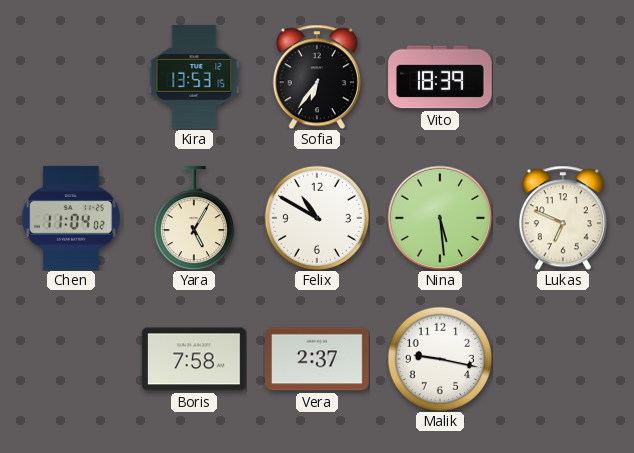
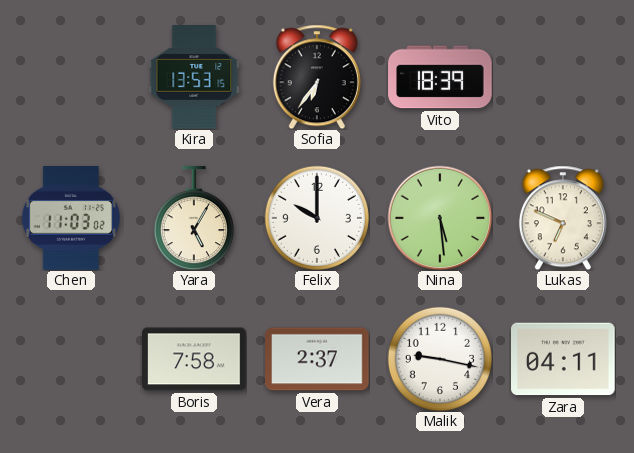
Chen: 11:04 -> 11:03
Felix: 10:50 -> 10:00
Zara: none -> 04:11
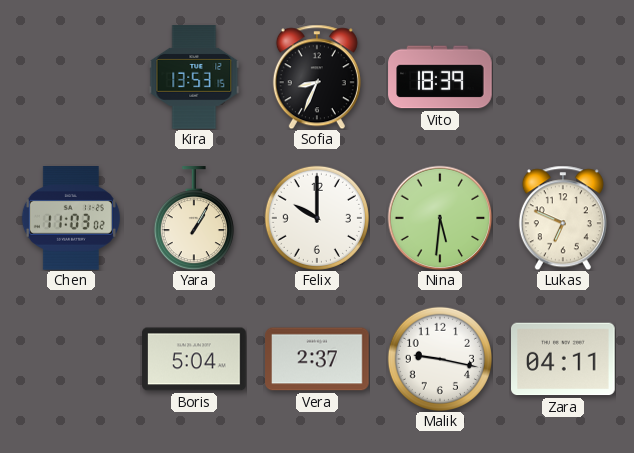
Sofia: 6:36 -> 8:34
Yara: 5:05 -> 1:05
Nina: 5:29 -> 5:31
Boris: 7:58 -> 5:04
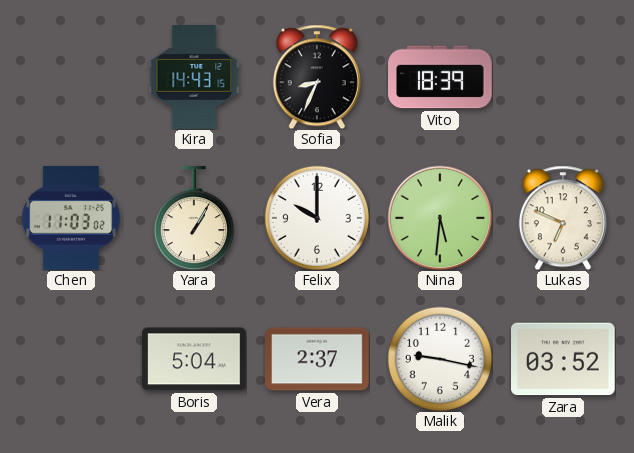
Kira: 13:53 -> 14:43
Zara: 04:11 -> 03:52
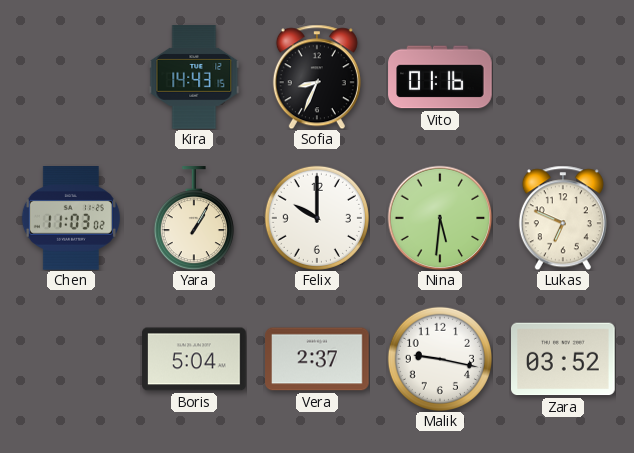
Vito: 18:39 -> 01:16
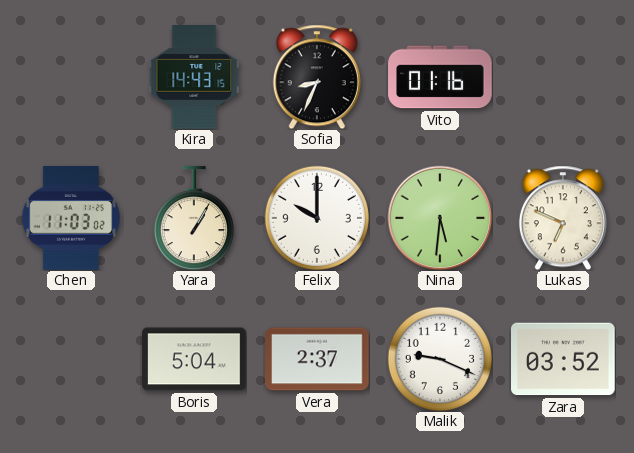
Malik: 9:17 -> 9:19
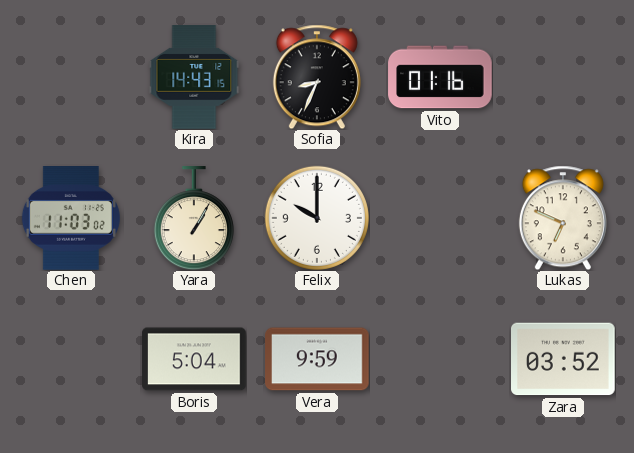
Nina: 5:31 -> none
Vera: 2:37 -> 9:59
Malik: 9:19 -> none
